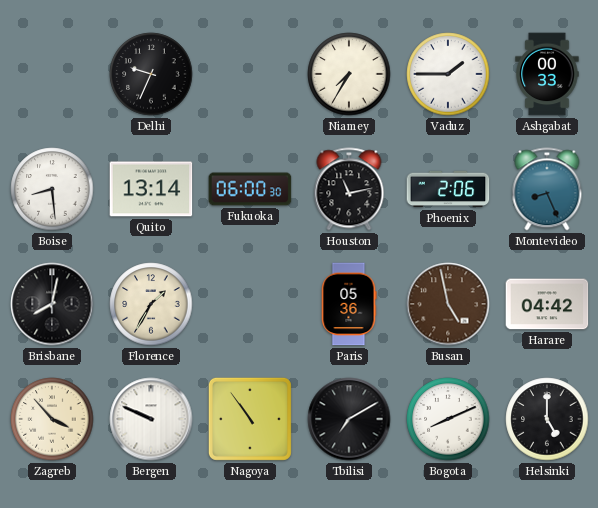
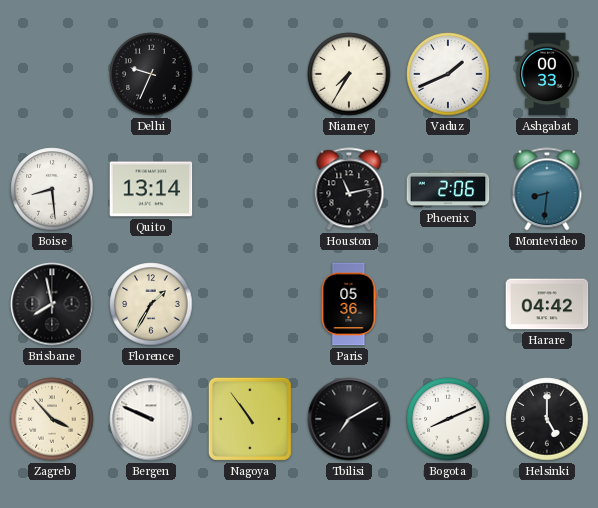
Vaduz: 1:45 -> 1:41
Fukuoka: 06:00 -> none
Montevideo: 8:26 -> 8:31
Brisbane: 8:02 -> 7:58
Busan: 4:58 -> none
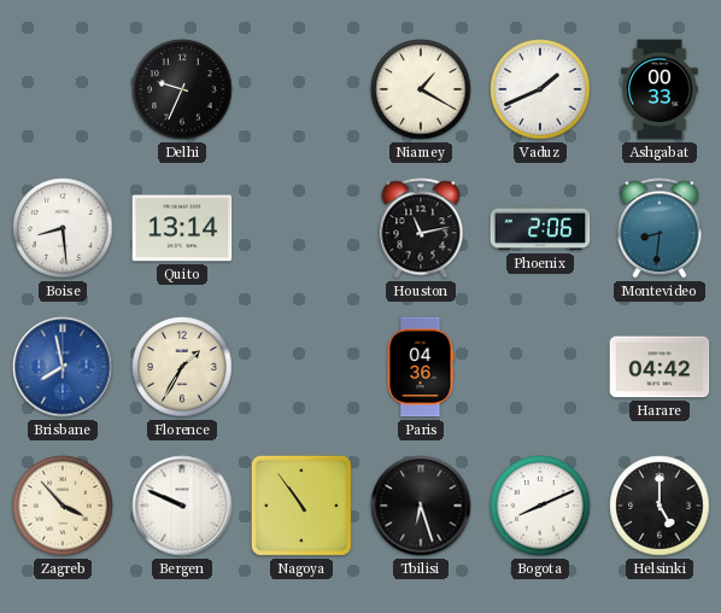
Niamey: 7:35 -> 1:20
Brisbane dial: black -> blue
Paris: 05:36 -> 04:36
Tbilisi: 7:10 -> 6:27
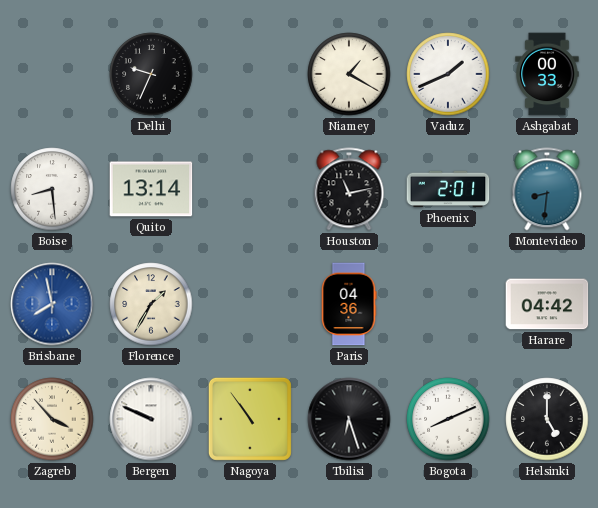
Phoenix: 2:06 -> 2:01
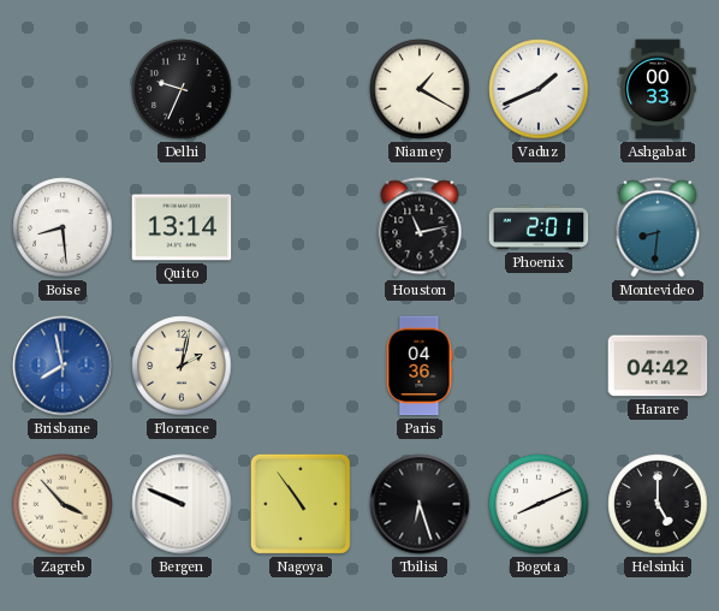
Florence: 1:35 -> 2:02
